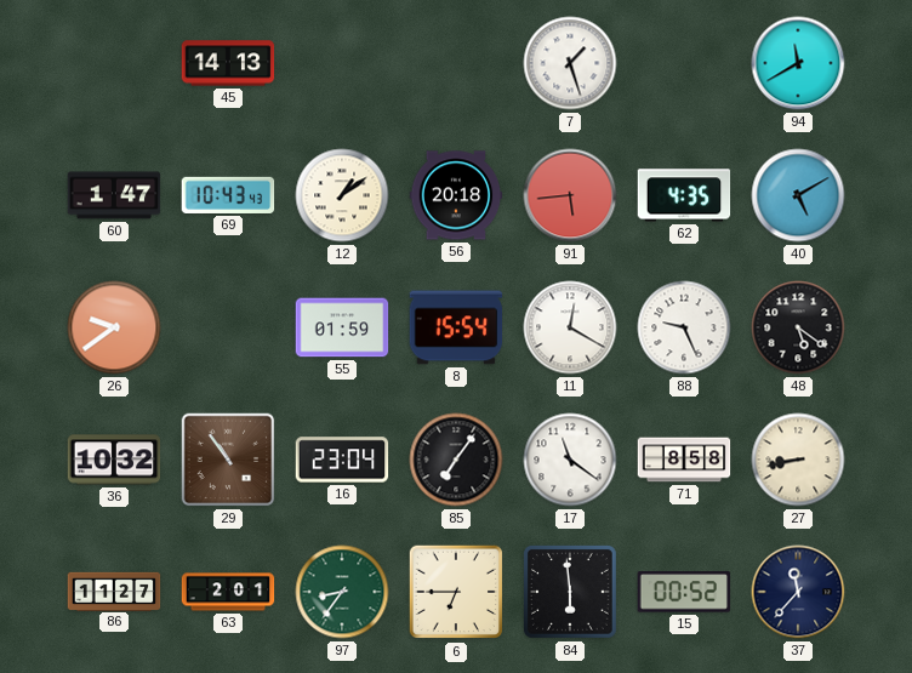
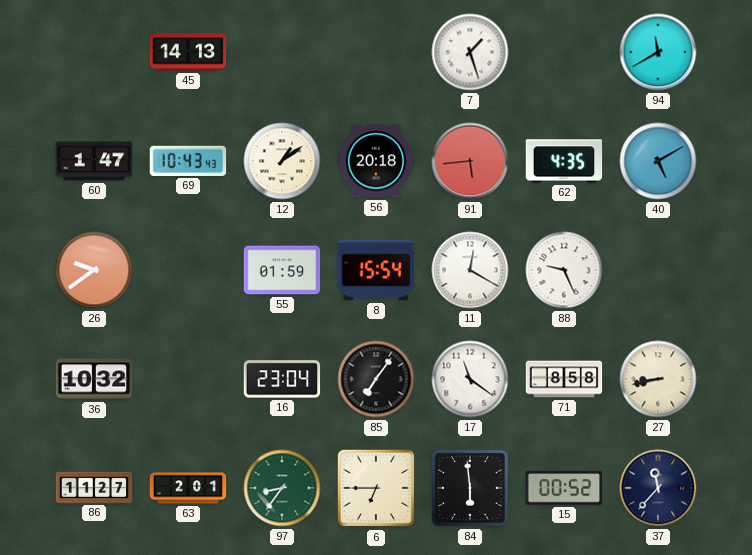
48: 5:21 -> none
29: 10:54 -> none
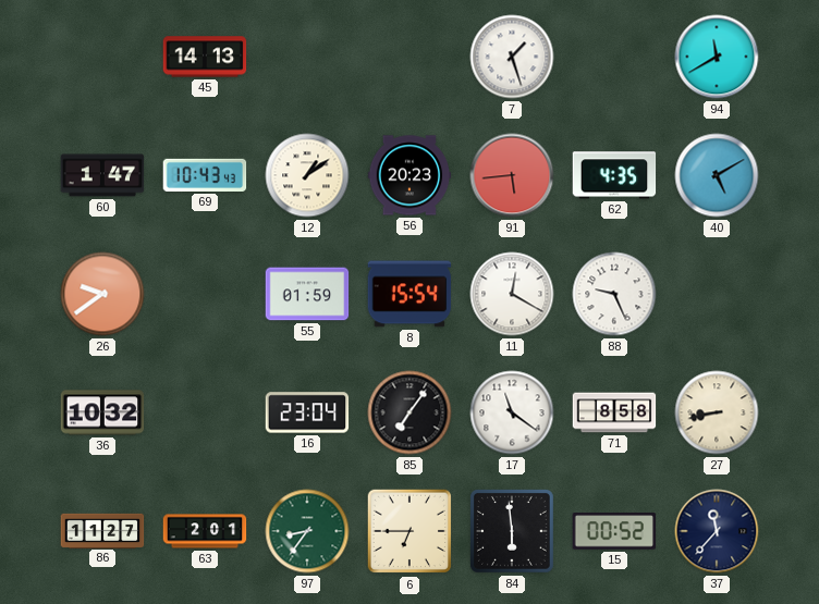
56: 20:18 -> 20:23
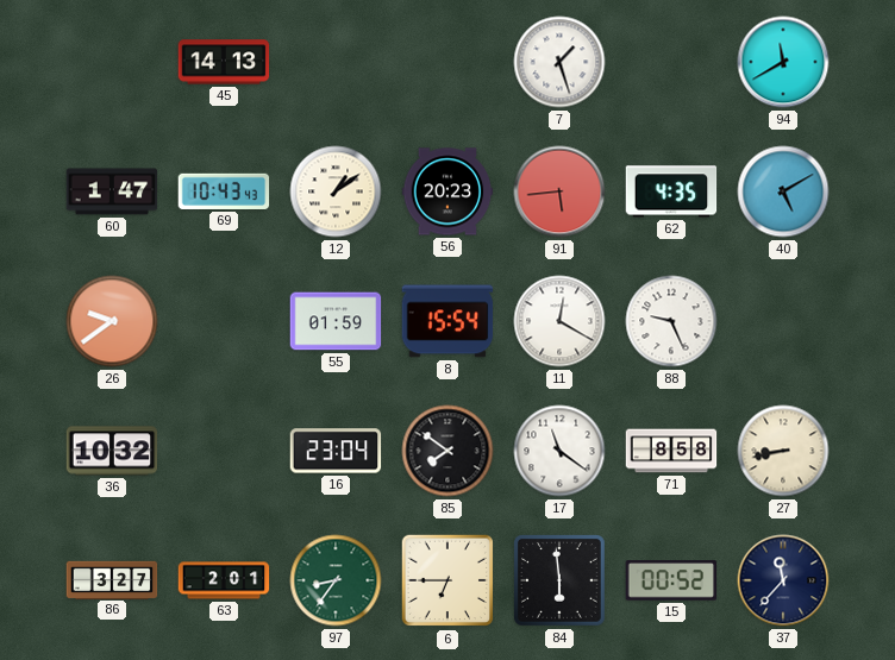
85: 7:06 -> 7:51
86: 11:27 -> 3:27
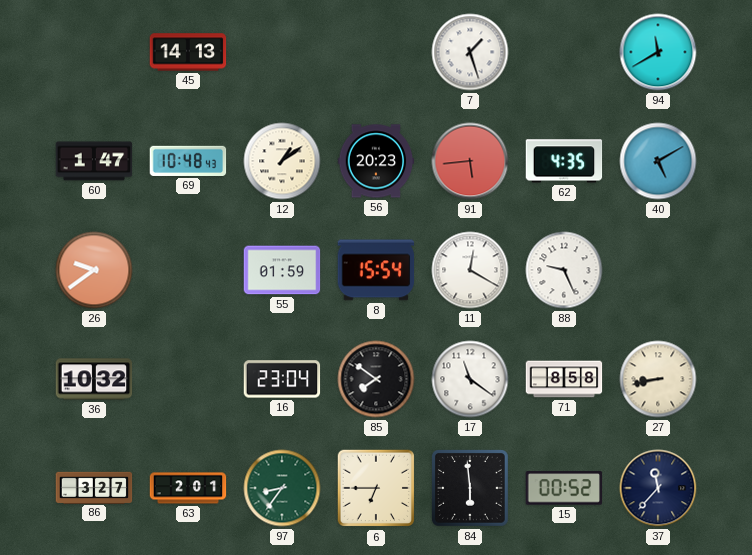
69: 10:43 -> 10:48
